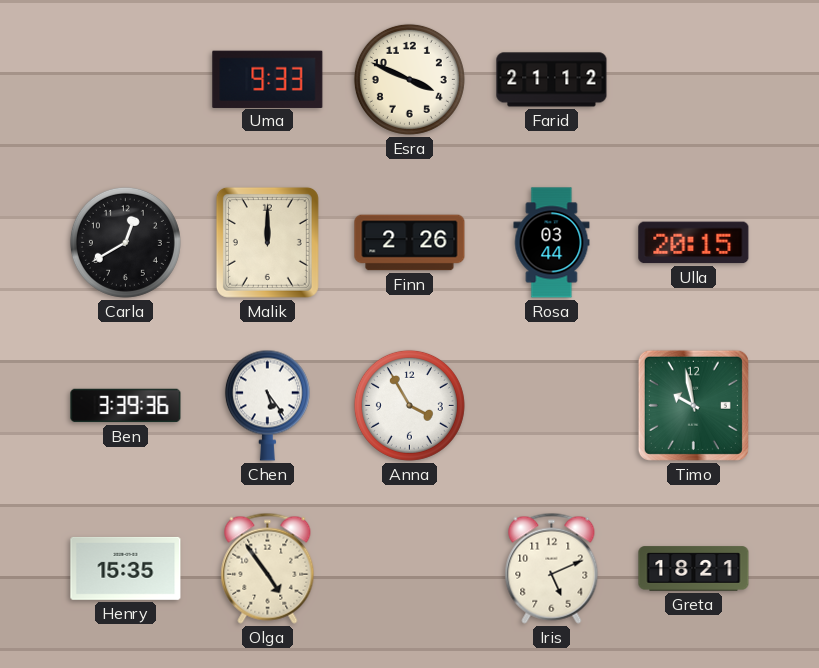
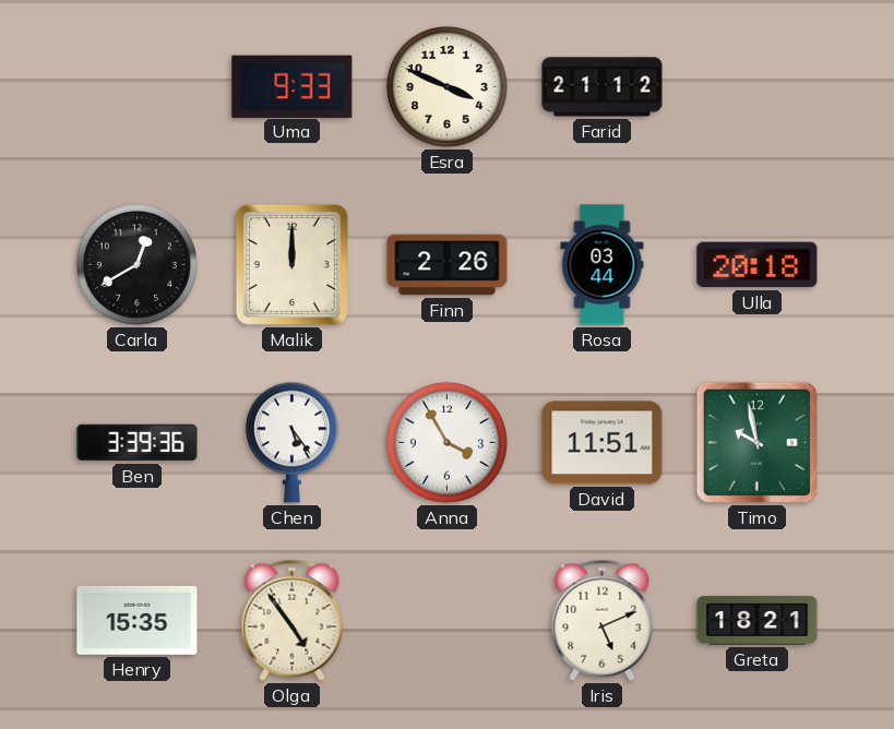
Ulla: 20:15 -> 20:18
David: none -> 11:51
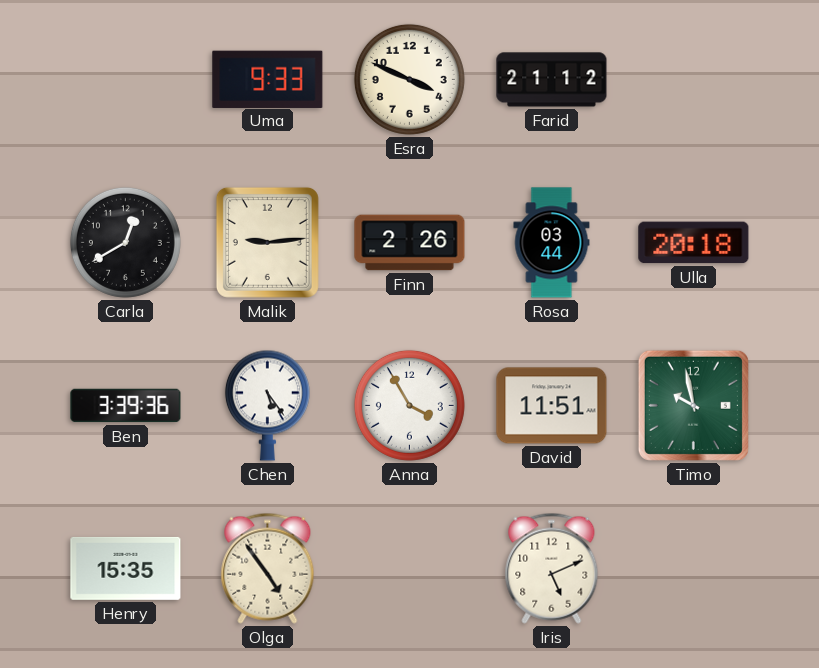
Malik: 12:00 -> 9:14
Greta: 18:21 -> none
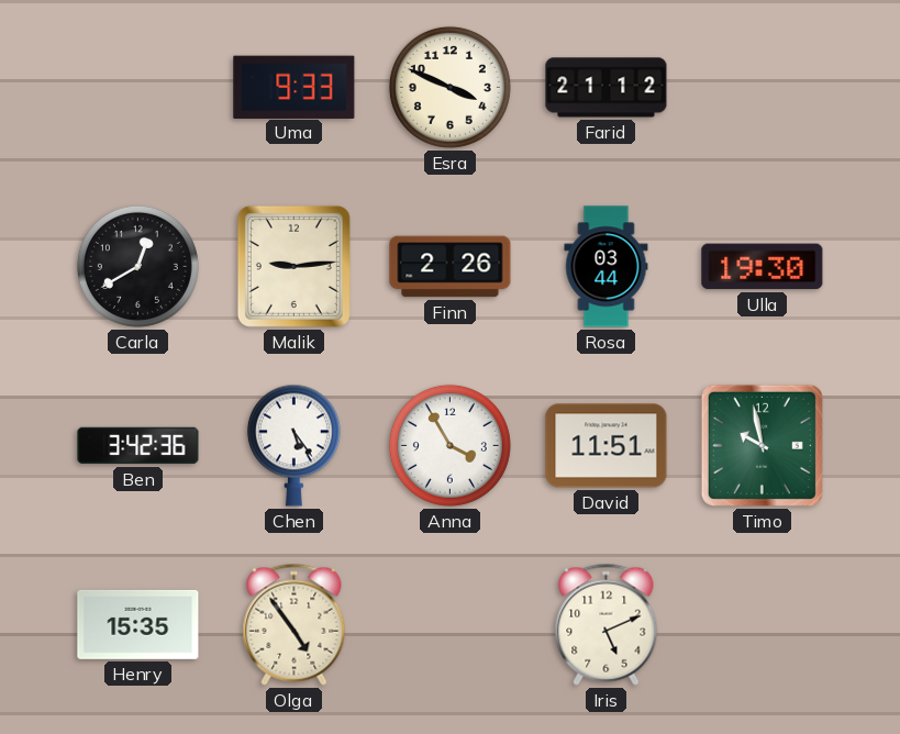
Ulla: 20:18 -> 19:30
Ben: 3:39 -> 3:42
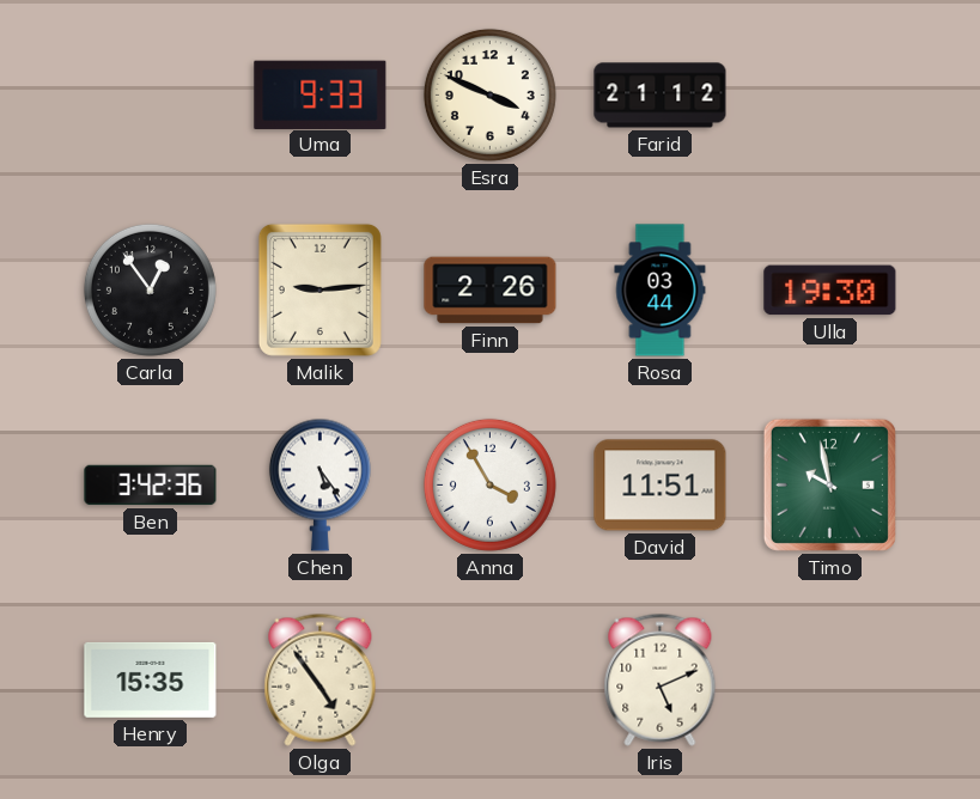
Carla: 12:40 -> 12:54
